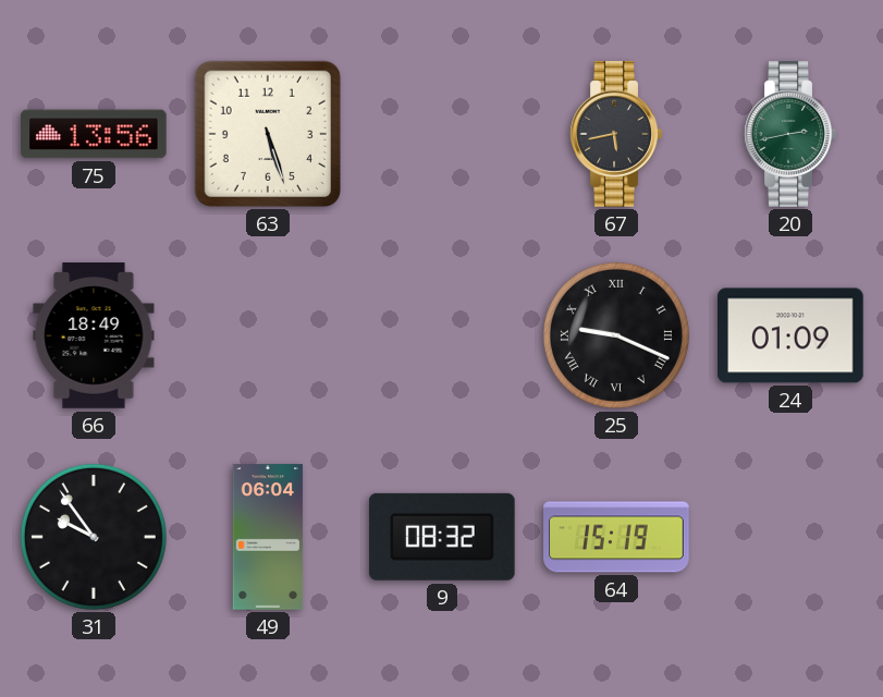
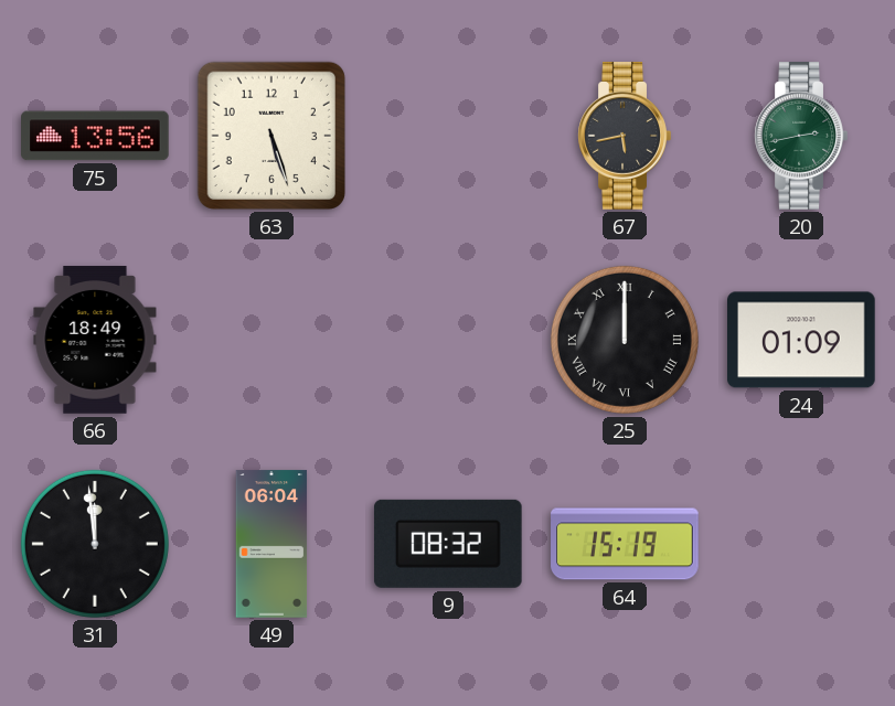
25: 9:19 -> 12:00
31: 9:54 -> 11:59
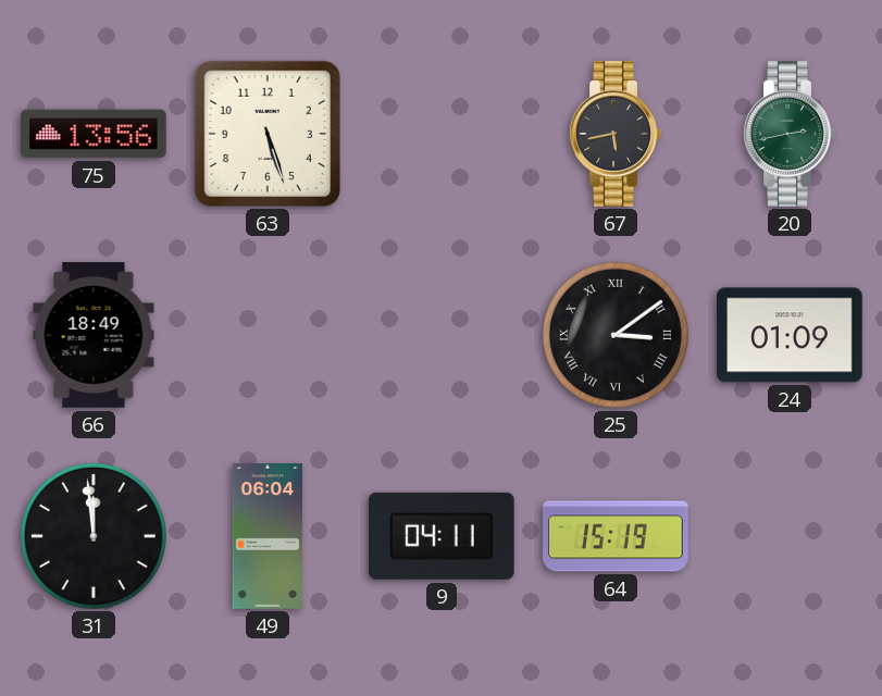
25: 12:00 -> 3:09
9: 08:32 -> 04:11
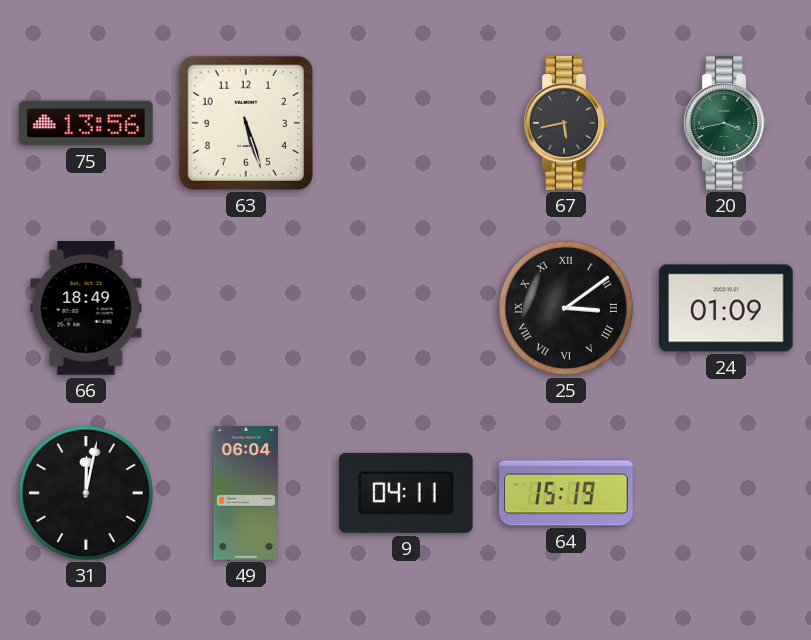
20: 2:43 -> 3:43
31: 11:59 -> 12:02
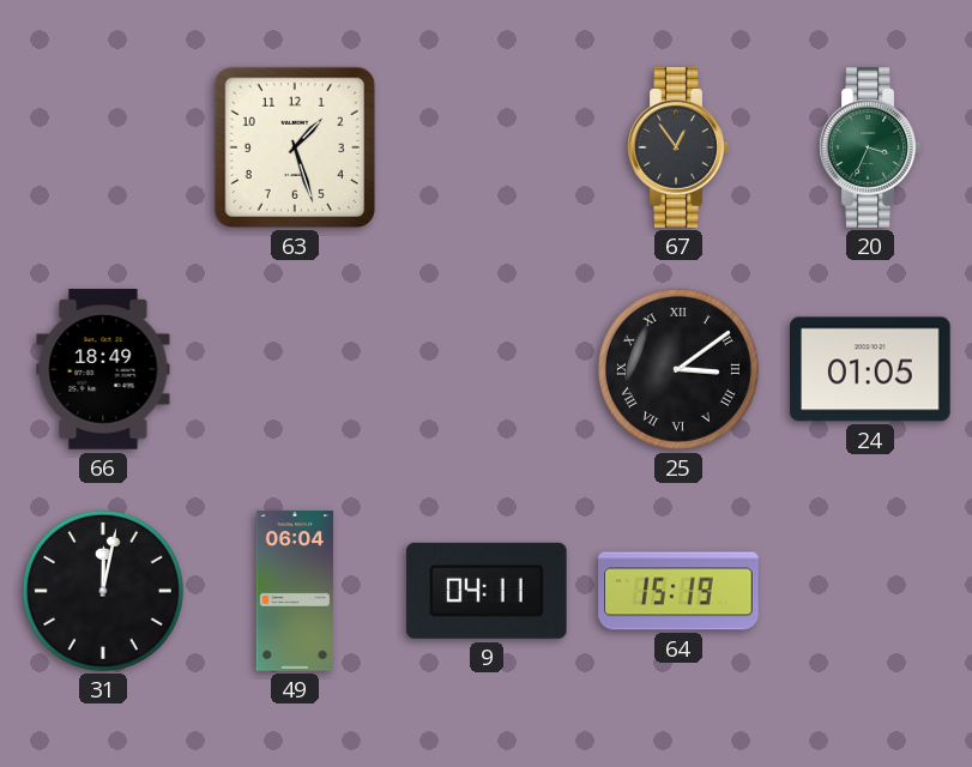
75: 13:56 -> none
63: 5:27 -> 1:27
67: 5:43 -> 12:54
20: 3:43 -> 3:34
24: 01:09 -> 01:05
